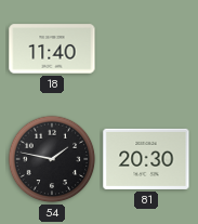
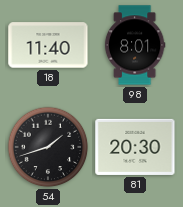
98: none -> 8:01
54: 1:47 -> 1:42
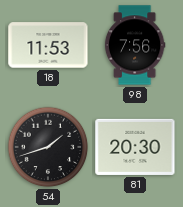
18: 11:40 -> 11:53
98: 8:01 -> 7:56
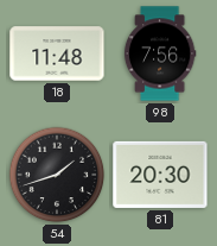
18: 11:53 -> 11:48
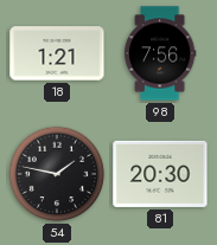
18: 11:48 -> 1:21
54: 1:42 -> 1:47
